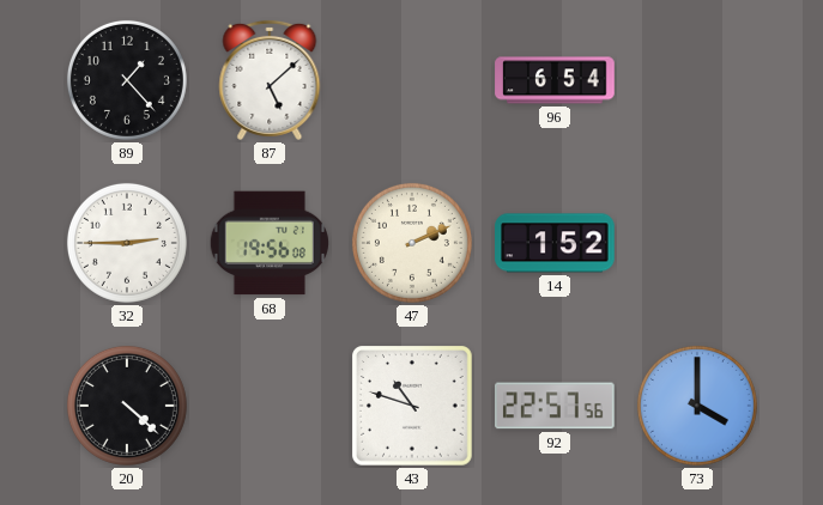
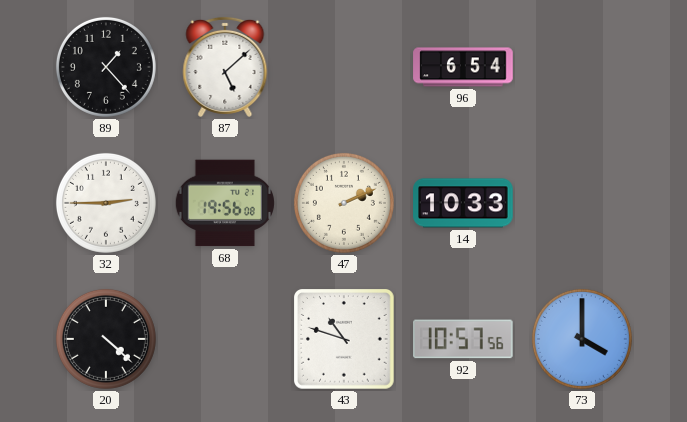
14: 1:52 -> 10:33
92: 22:57 -> 10:57
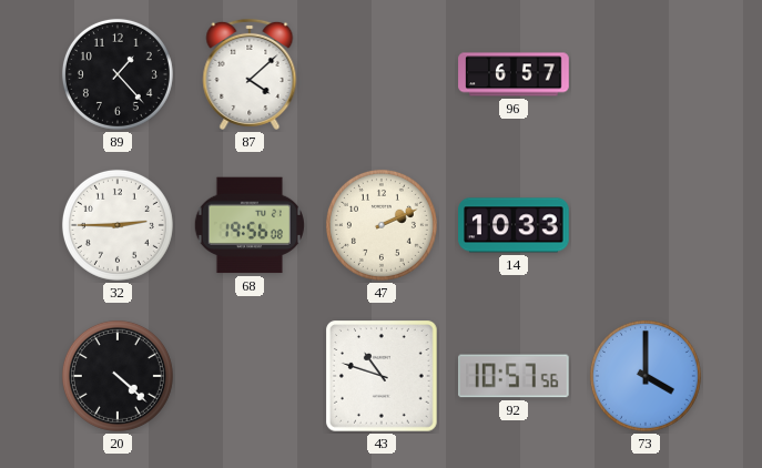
87: 5:08 -> 4:08
96: 6:54 -> 6:57
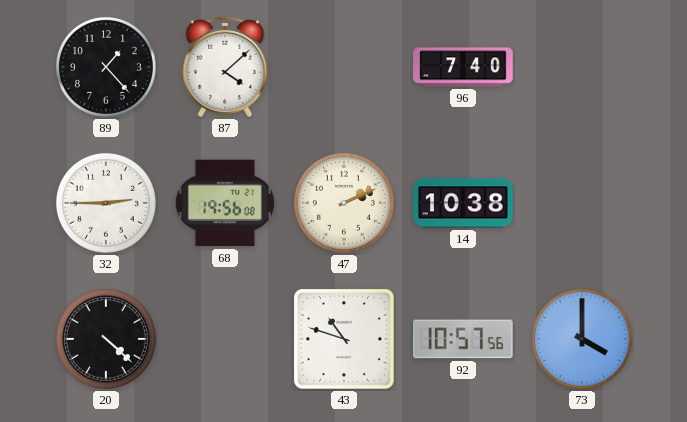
96: 6:57 -> 7:40
14: 10:33 -> 10:38
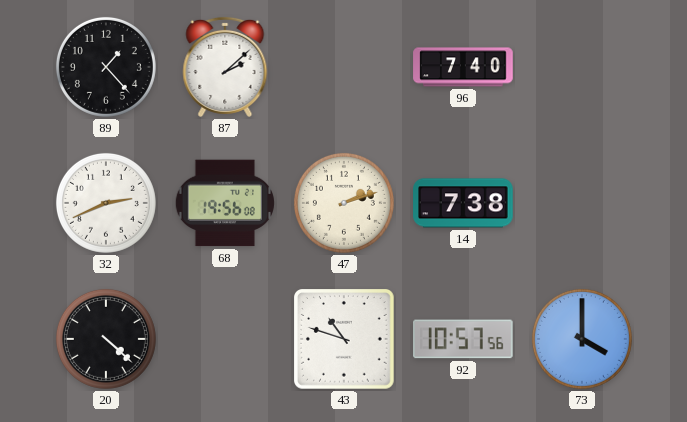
87: 4:08 -> 2:08
32: 2:45 -> 2:41
47: 2:11 -> 2:12
14: 10:38 -> 7:38
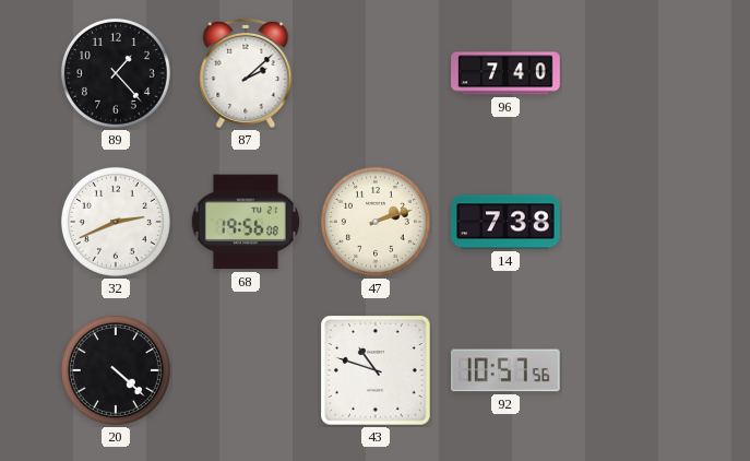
73: 4:00 -> none
